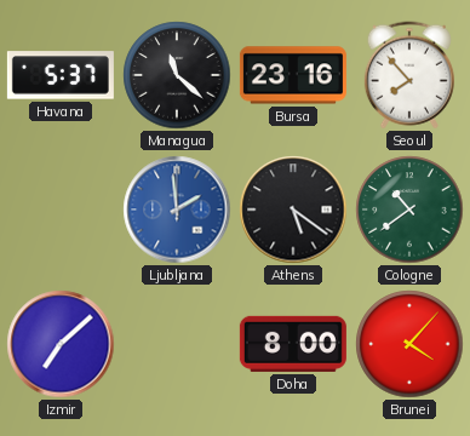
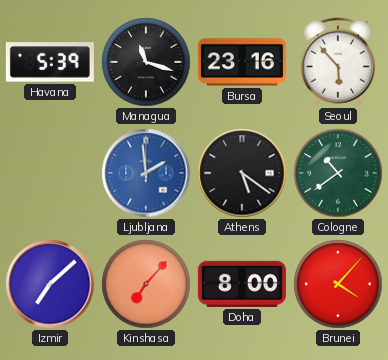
Havana: 5:37 -> 5:39
Managua: 11:22 -> 11:18
Seoul: 7:53 -> 5:53
Kinshasa: none -> 7:07
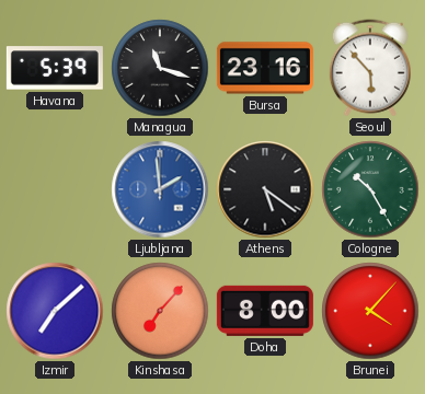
Cologne: 10:39 -> 10:25
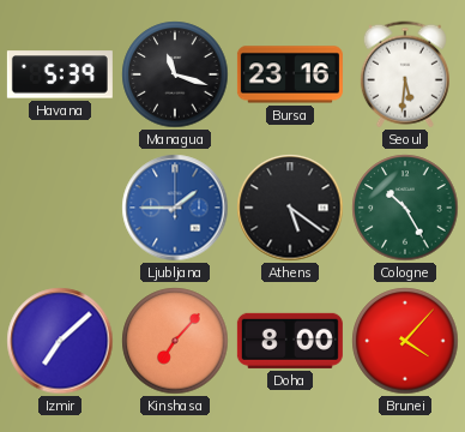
Seoul: 5:53 -> 5:31
Ljubljana: 1:59 -> 1:45
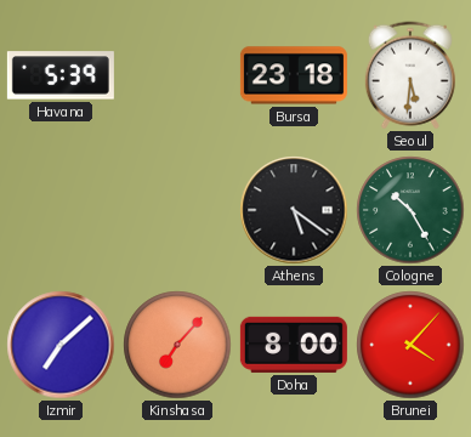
Managua: 11:18 -> none
Bursa: 23:16 -> 23:18
Ljubljana: 1:45 -> none
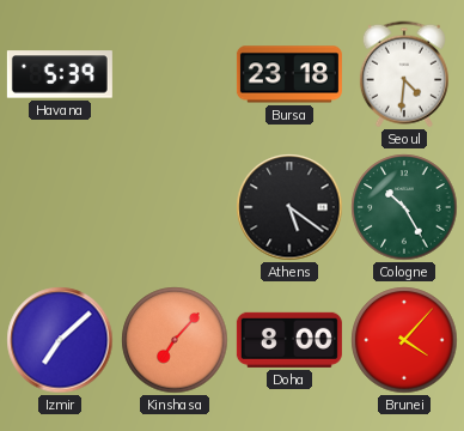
Seoul: 5:31 -> 4:31
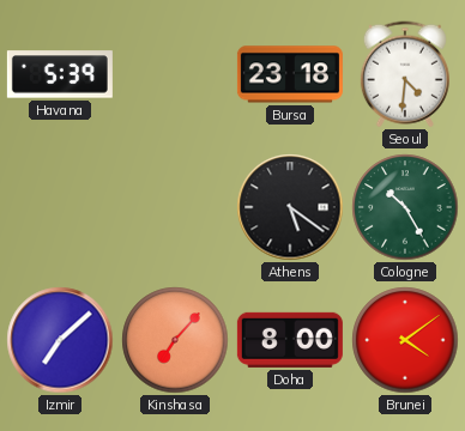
Brunei: 4:07 -> 4:09
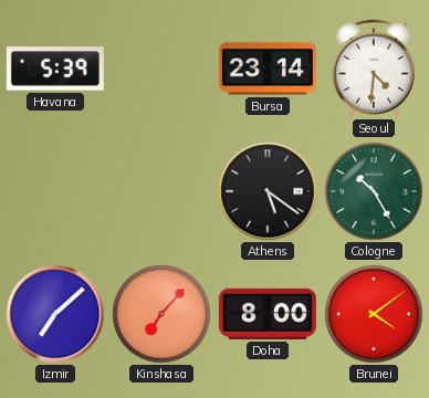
Bursa: 23:18 -> 23:14
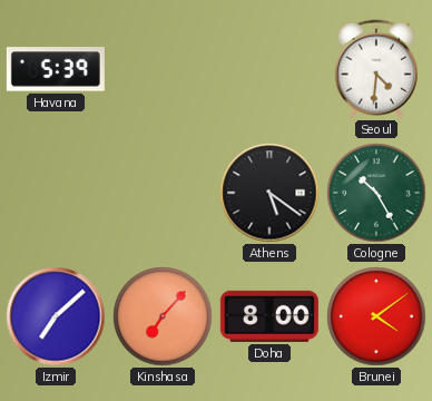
Bursa: 23:14 -> none
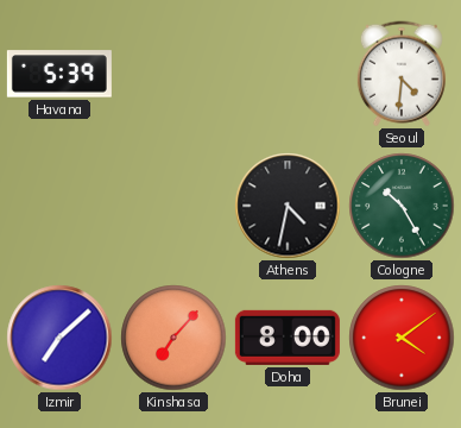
Athens: 5:21 -> 4:32
